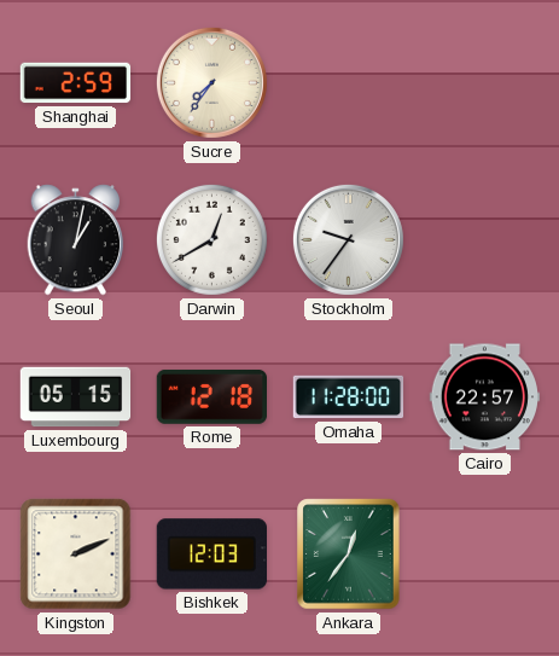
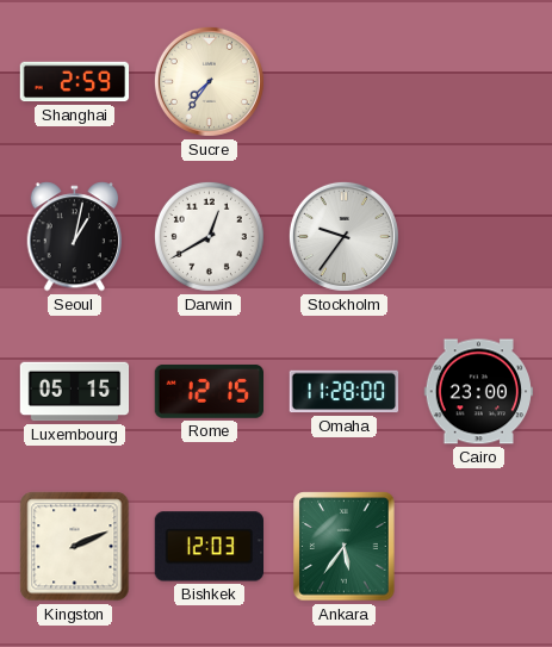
Rome: 12:18 -> 12:15
Cairo: 22:57 -> 23:00
Ankara: 12:36 -> 5:36
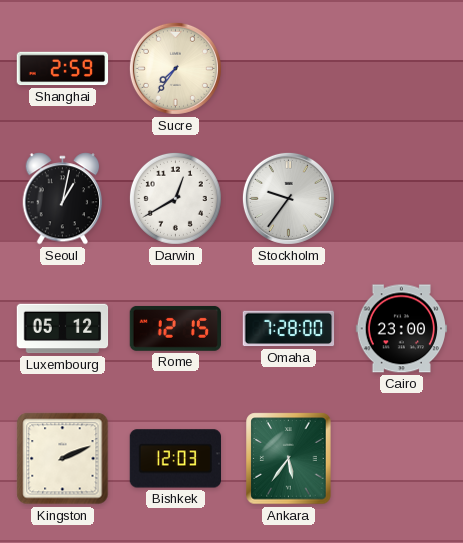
Luxembourg: 05:15 -> 05:12
Omaha: 11:28 -> 7:28
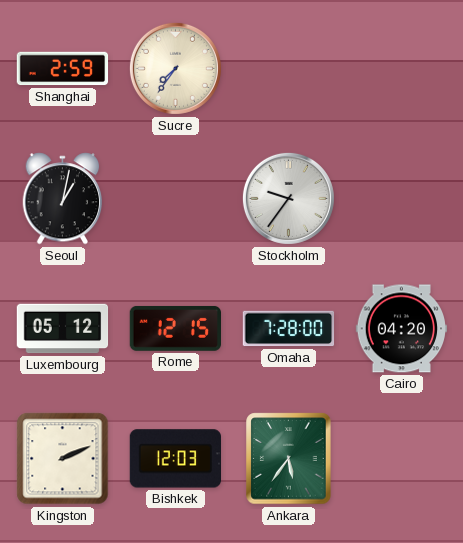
Darwin: 12:40 -> none
Cairo: 23:00 -> 04:20
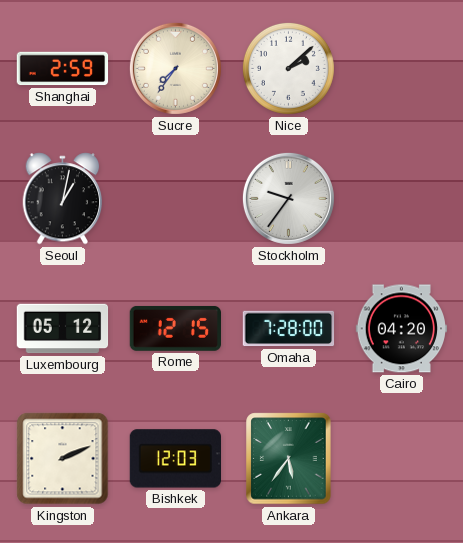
Nice: none -> 2:08
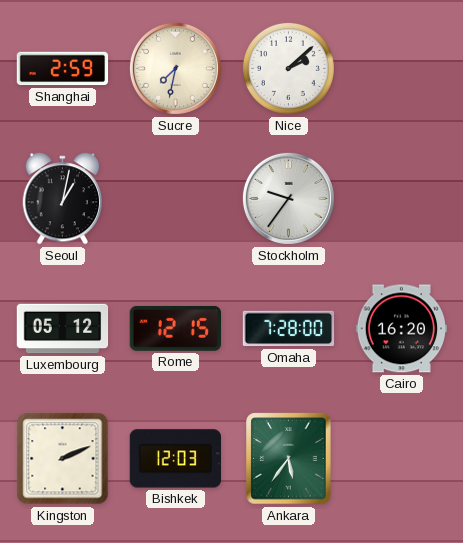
Sucre: 7:36 -> 7:32
Cairo: 04:20 -> 16:20
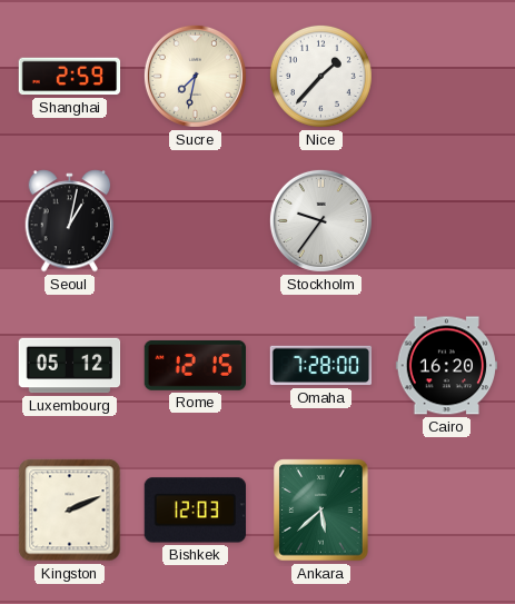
Nice: 2:08 -> 1:37
Ankara: 5:36 -> 5:38
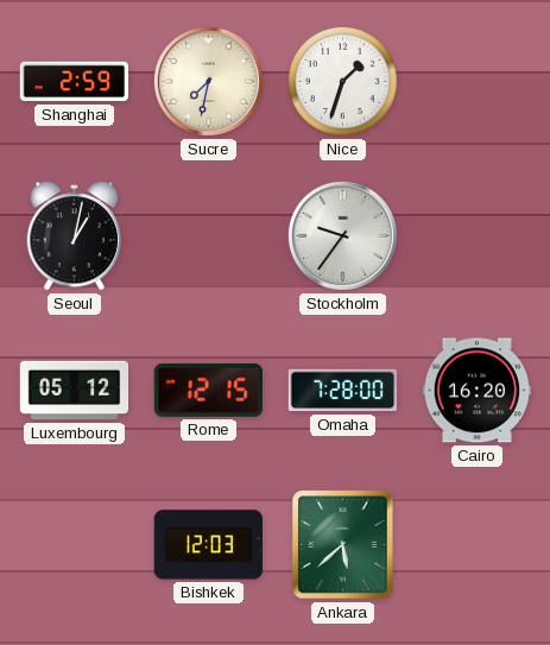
Nice: 1:37 -> 1:33
Kingston: 2:11 -> none
